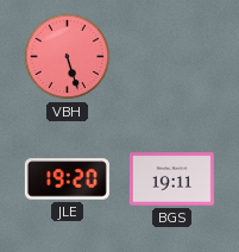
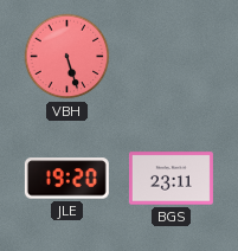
BGS: 19:11 -> 23:11
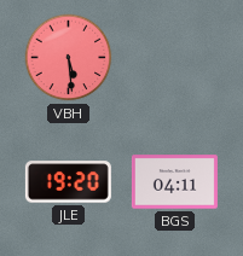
VBH: 5:27 -> 5:29
BGS: 23:11 -> 04:11
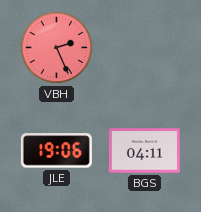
VBH: 5:29 -> 2:26
JLE: 19:20 -> 19:06
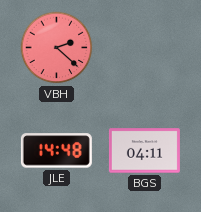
VBH: 2:26 -> 2:22
JLE: 19:06 -> 14:48
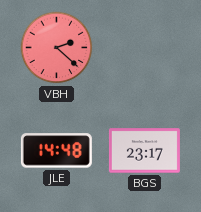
BGS: 04:11 -> 23:17
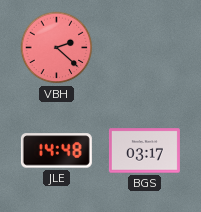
BGS: 23:17 -> 03:17
